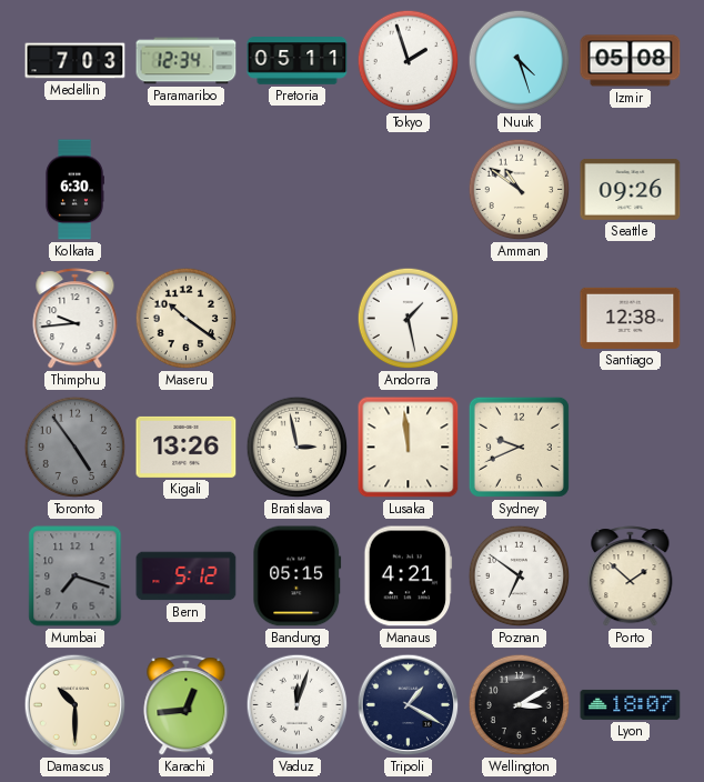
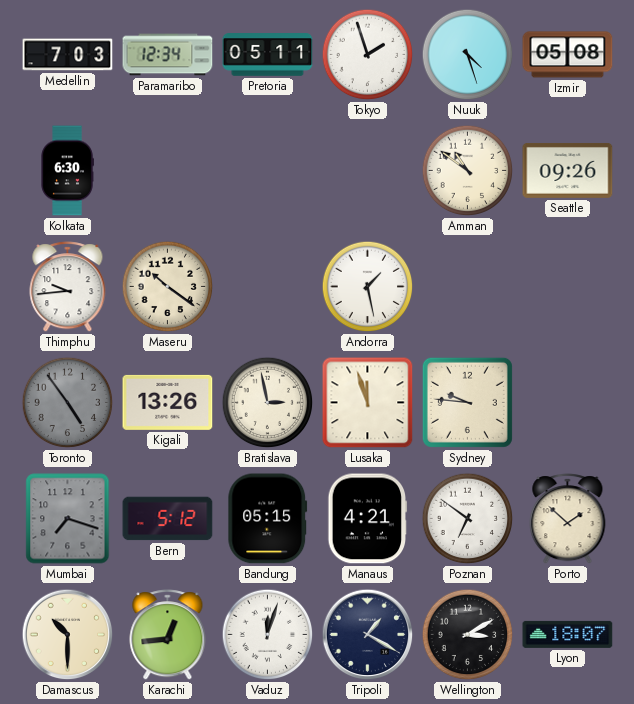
Santiago: 12:38 -> none
Lusaka: 11:59 -> 11:57
Sydney: 9:41 -> 9:46
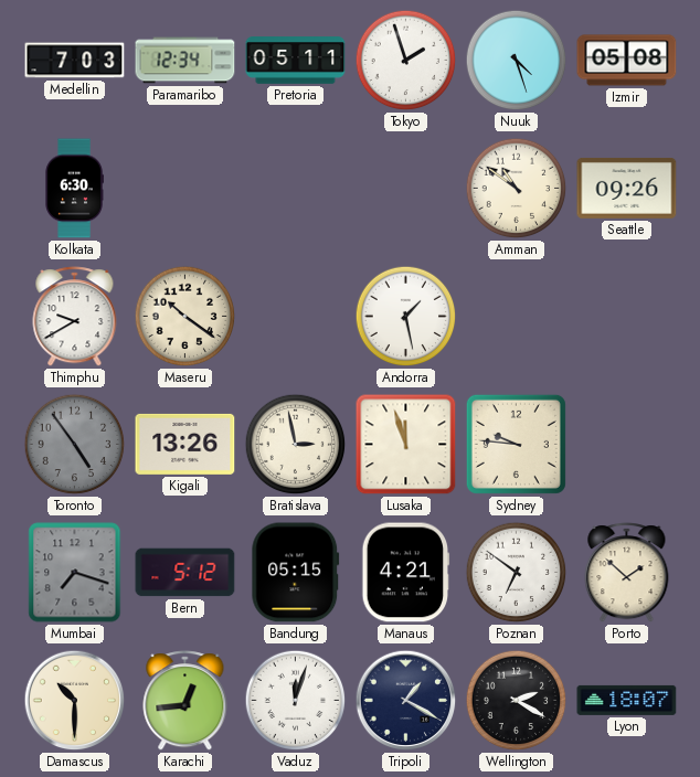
Thimphu: 9:44 -> 9:40
Wellington: 3:10 -> 2:20
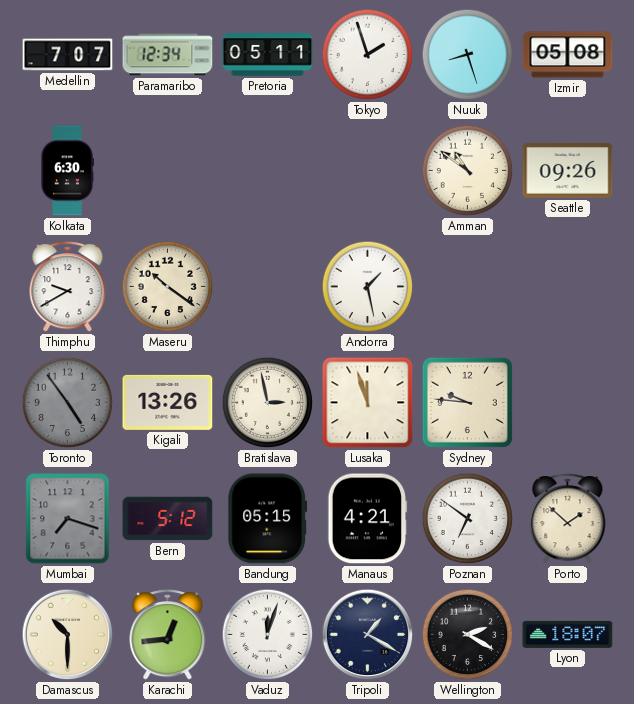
Medellin: 7:03 -> 7:07
Nuuk: 4:27 -> 8:27
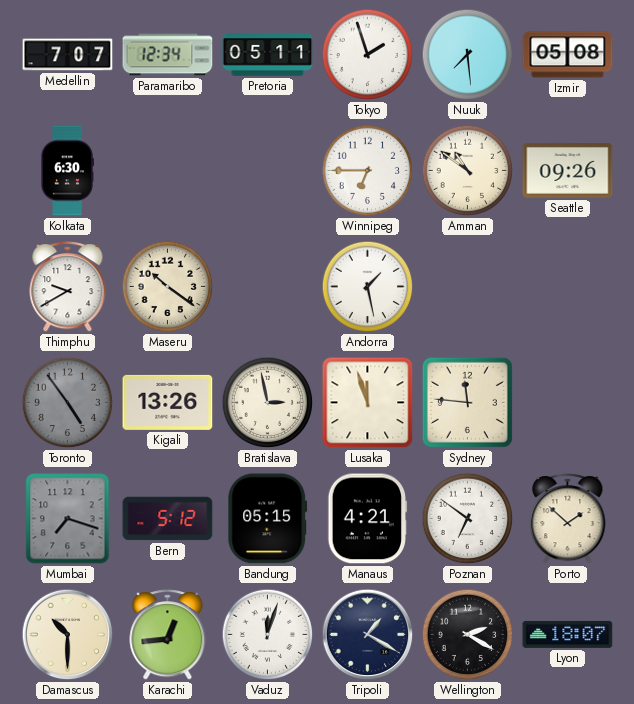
Nuuk: 8:27 -> 7:29
Winnipeg: none -> 6:45
Sydney: 9:46 -> 11:46
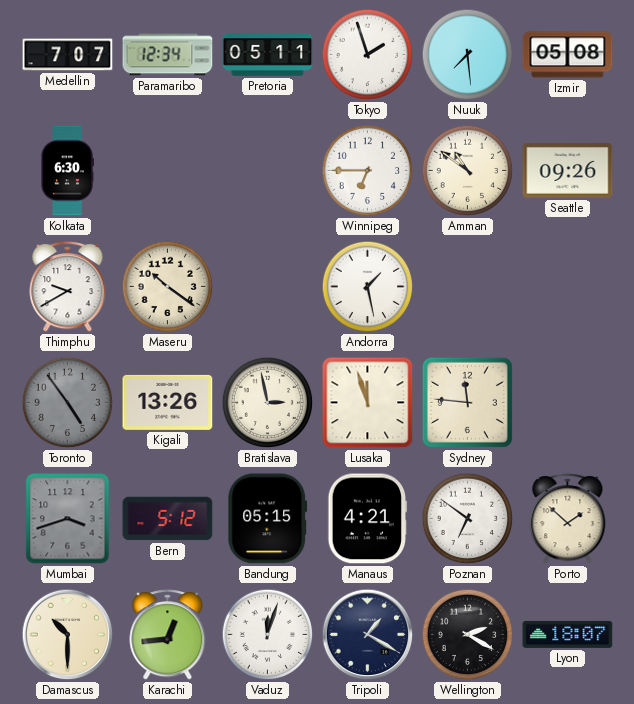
Mumbai: 7:18 -> 3:42
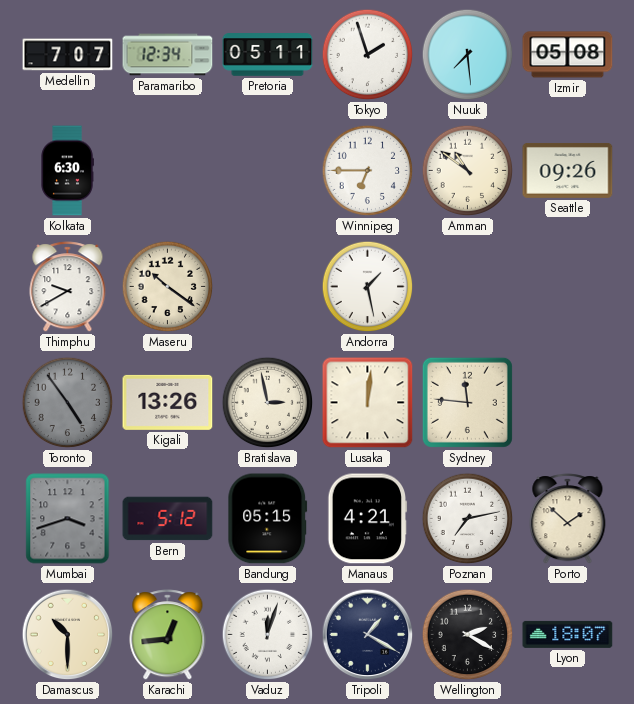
Lusaka: 11:57 -> 12:01
Poznan: 6:51 -> 7:13
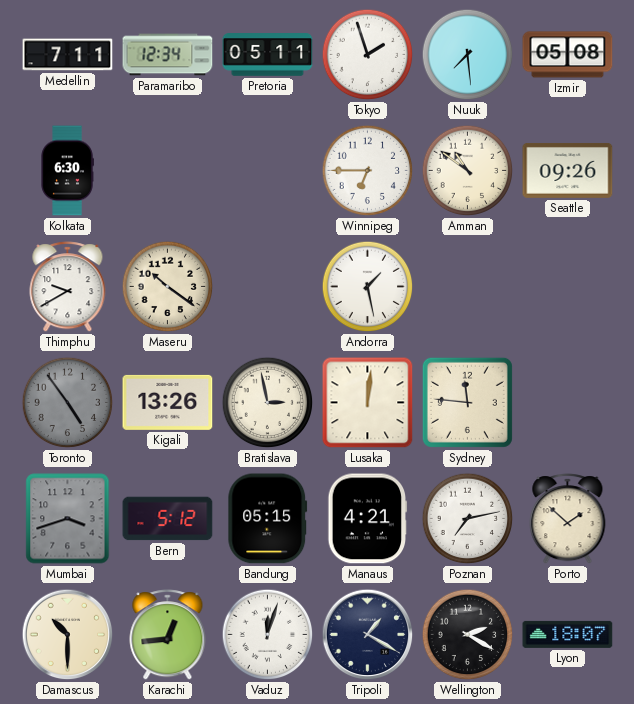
Medellin: 7:07 -> 7:11
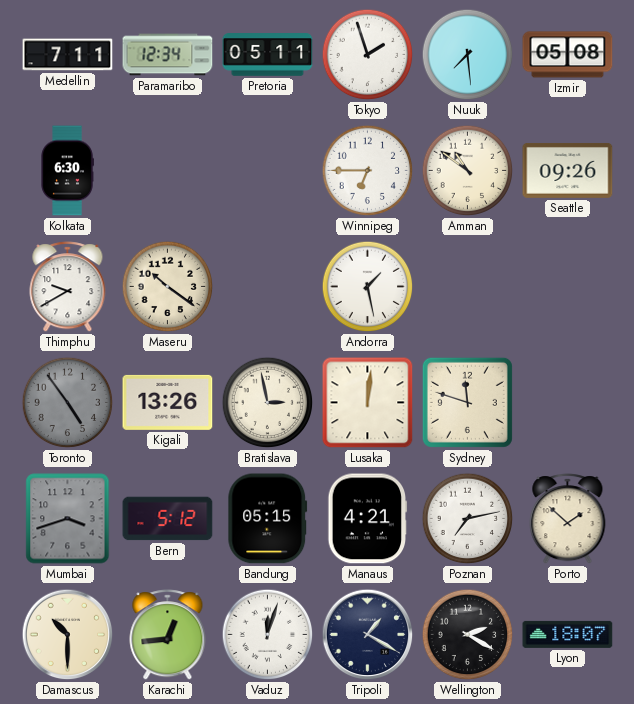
Sydney: 11:46 -> 11:48
